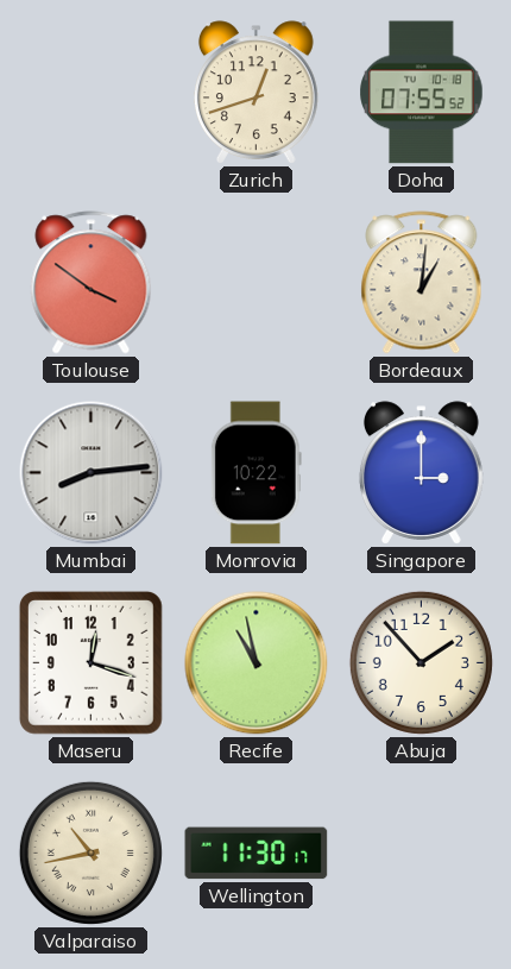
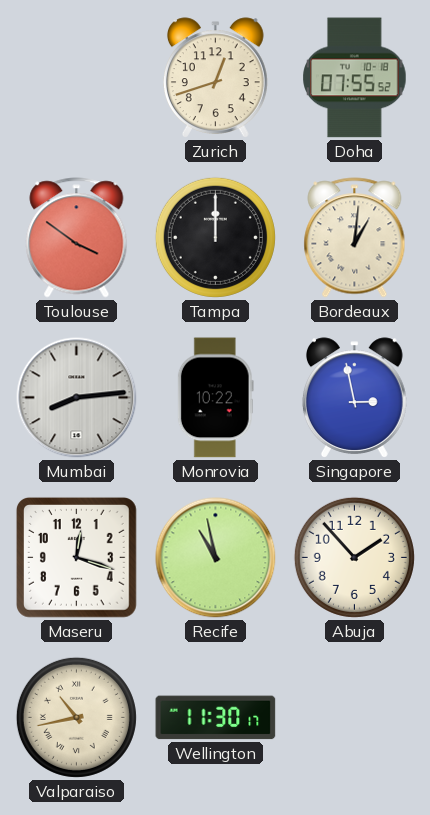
Tampa: none -> 12:00
Singapore: 3:00 -> 2:58
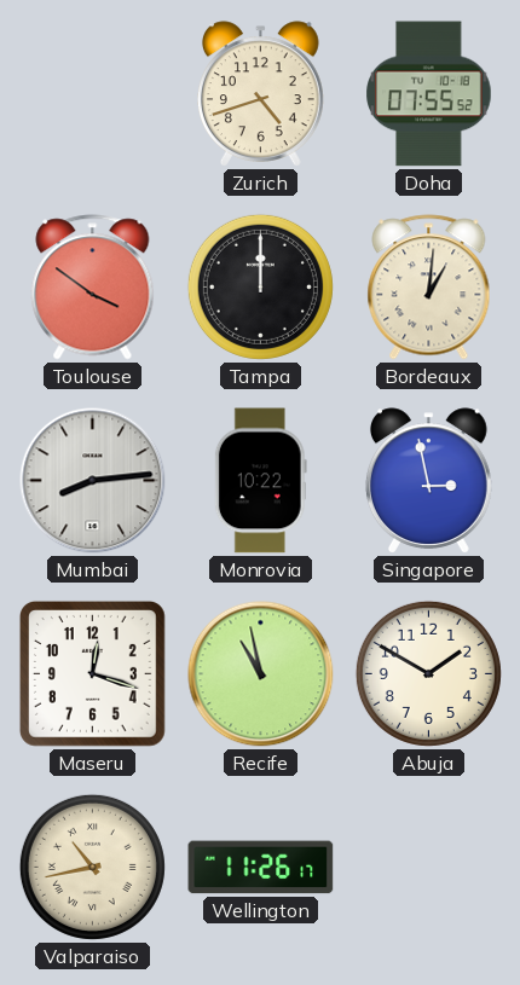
Zurich: 12:42 -> 4:42
Abuja: 1:53 -> 1:50
Wellington: 11:30 -> 11:26
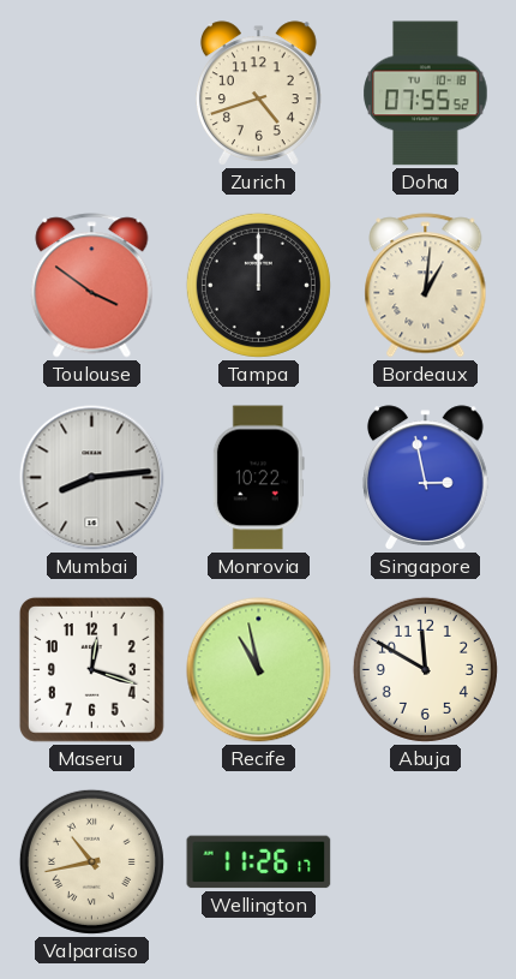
Abuja: 1:50 -> 11:50
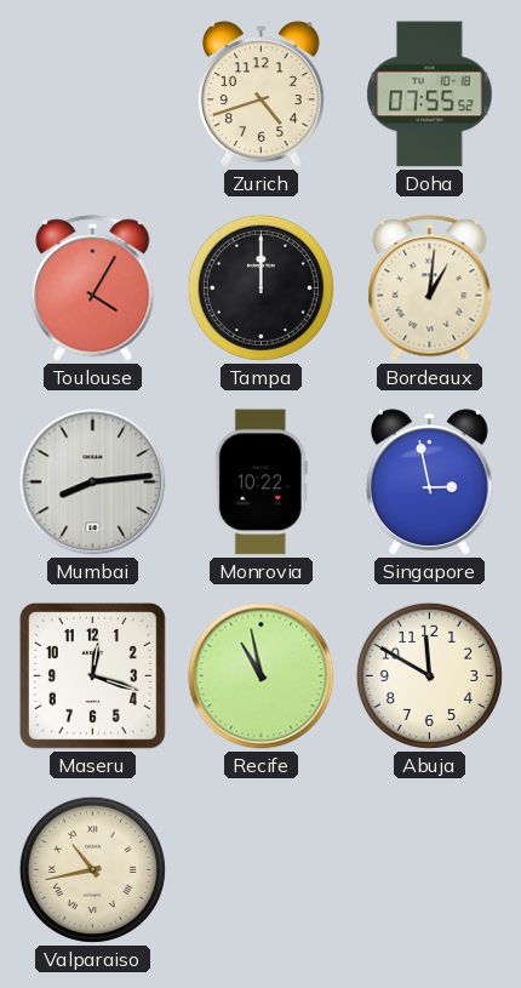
Toulouse: 3:51 -> 4:05
Wellington: 11:26 -> none
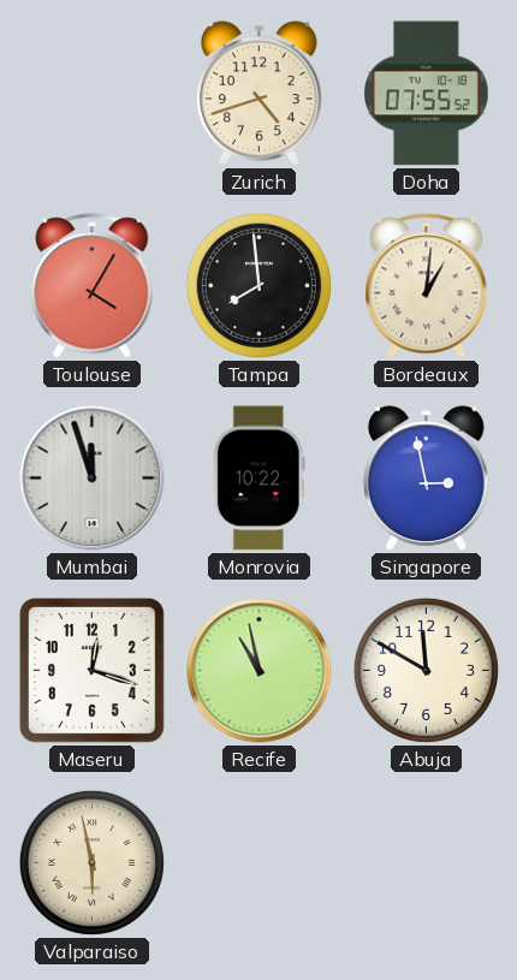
Tampa: 12:00 -> 7:59
Mumbai: 8:14 -> 11:57
Valparaiso: 10:43 -> 5:58
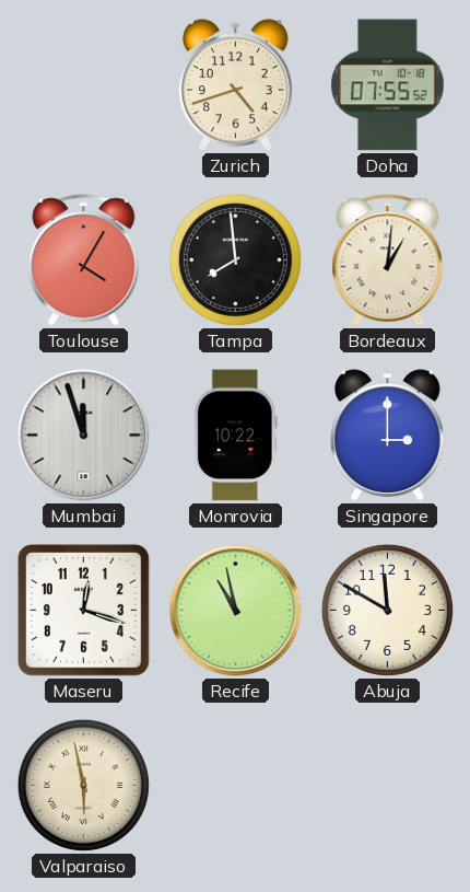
Singapore: 2:58 -> 3:00
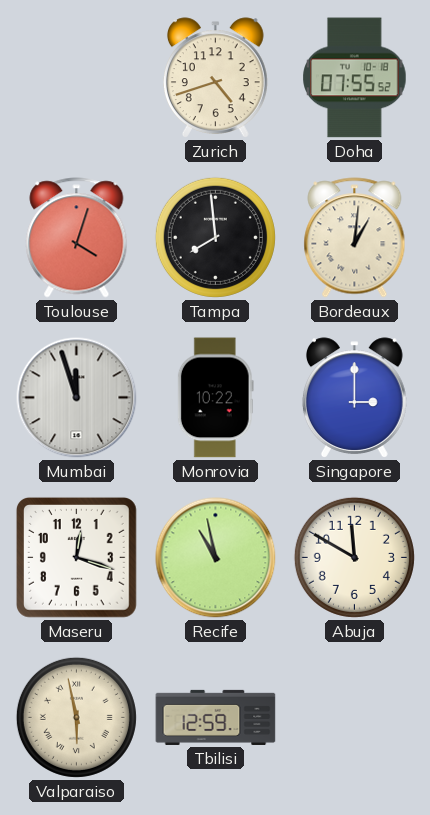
Toulouse: 4:05 -> 4:03
Tbilisi: none -> 12:59
